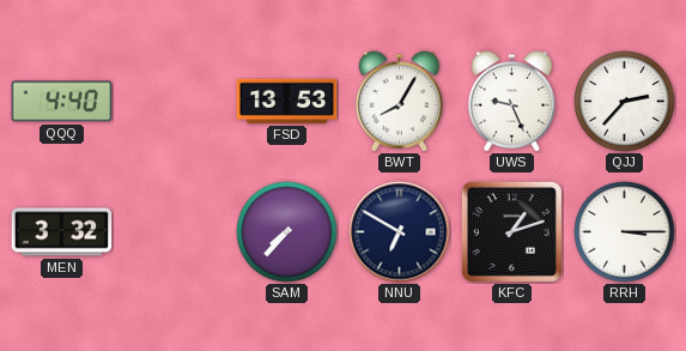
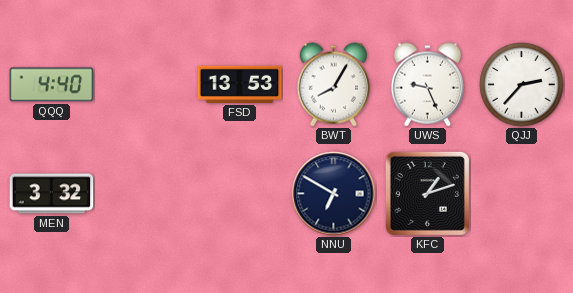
SAM: 7:37 -> none
RRH: 3:15 -> none
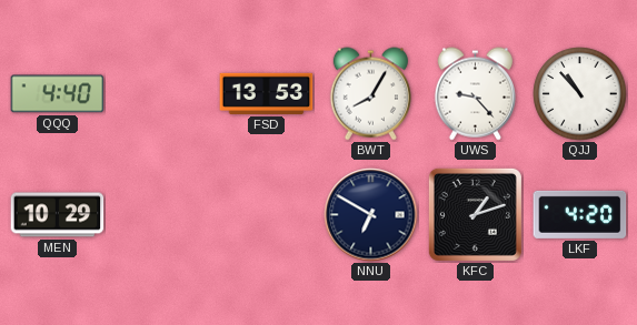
UWS: 9:26 -> 9:23
QJJ: 2:37 -> 10:53
MEN: 3:32 -> 10:29
LKF: none -> 4:20
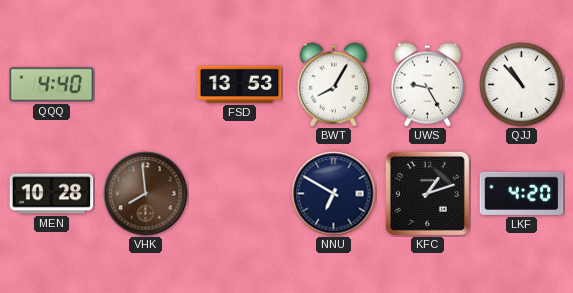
UWS: 9:23 -> 9:25
MEN: 10:29 -> 10:28
VHK: none -> 7:59
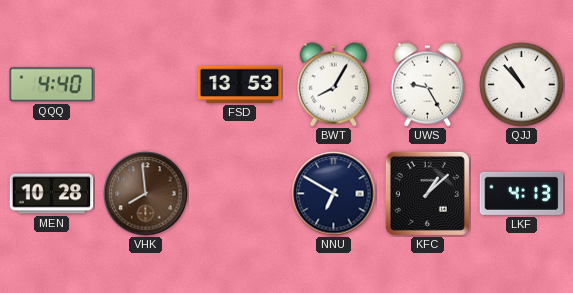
KFC: 1:12 -> 1:08
LKF: 4:20 -> 4:13
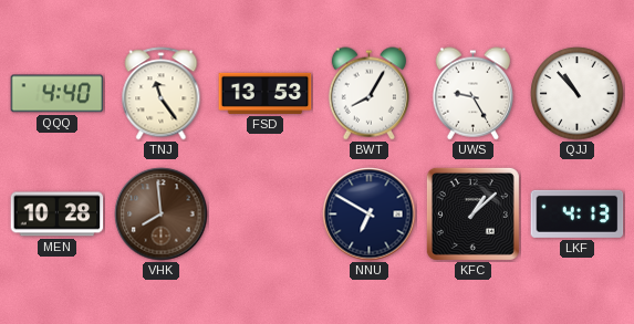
TNJ: none -> 11:24
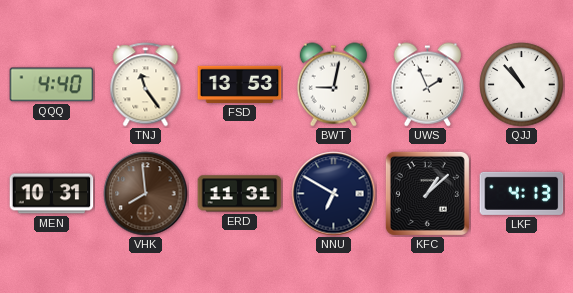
BWT: 8:05 -> 9:02
UWS: 9:25 -> 1:56
MEN: 10:28 -> 10:31
ERD: none -> 11:31
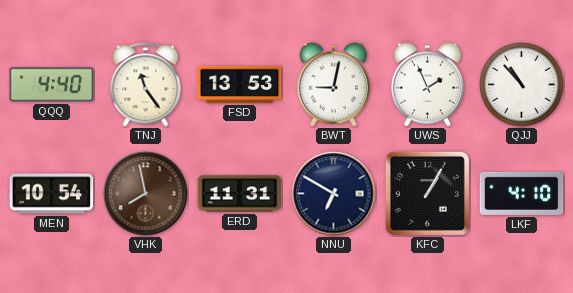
MEN: 10:31 -> 10:54
VHK: 7:59 -> 7:58
KFC: 1:08 -> 1:05
LKF: 4:13 -> 4:10
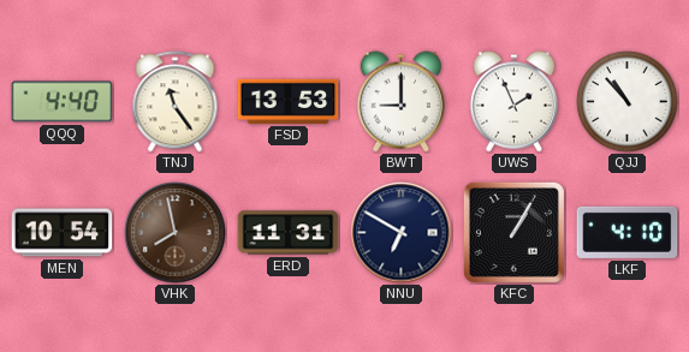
BWT: 9:02 -> 9:00
